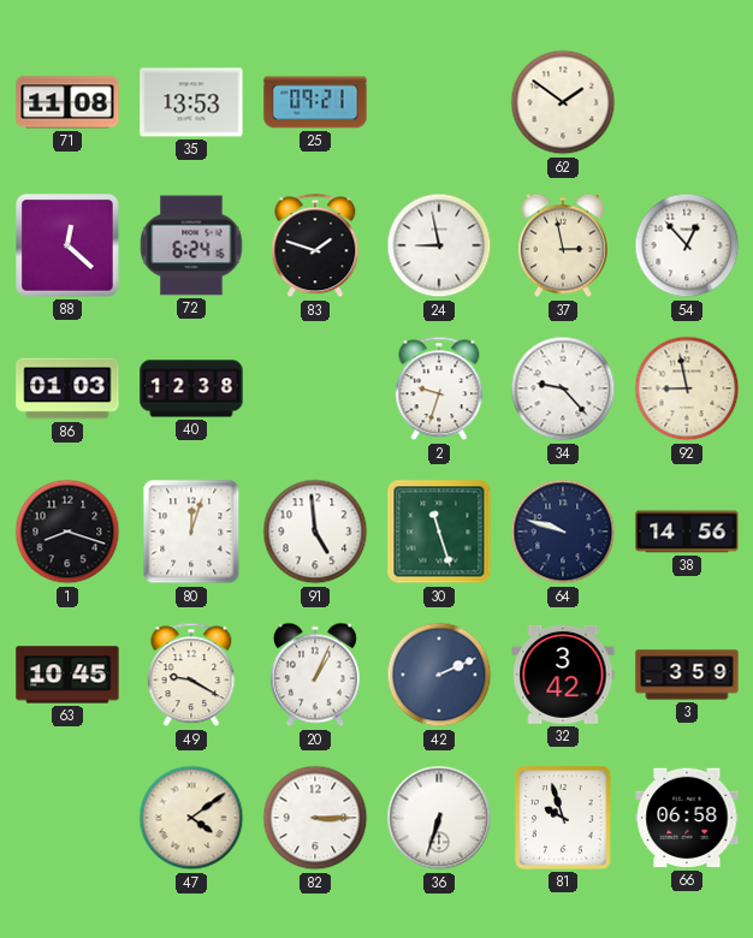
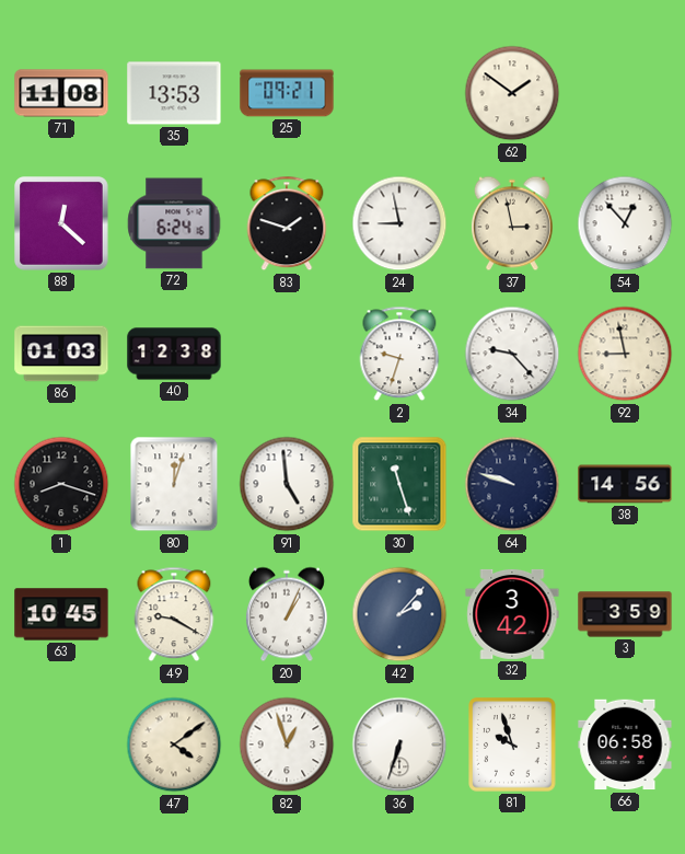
42: 2:11 -> 2:07
82: 3:15 -> 12:57
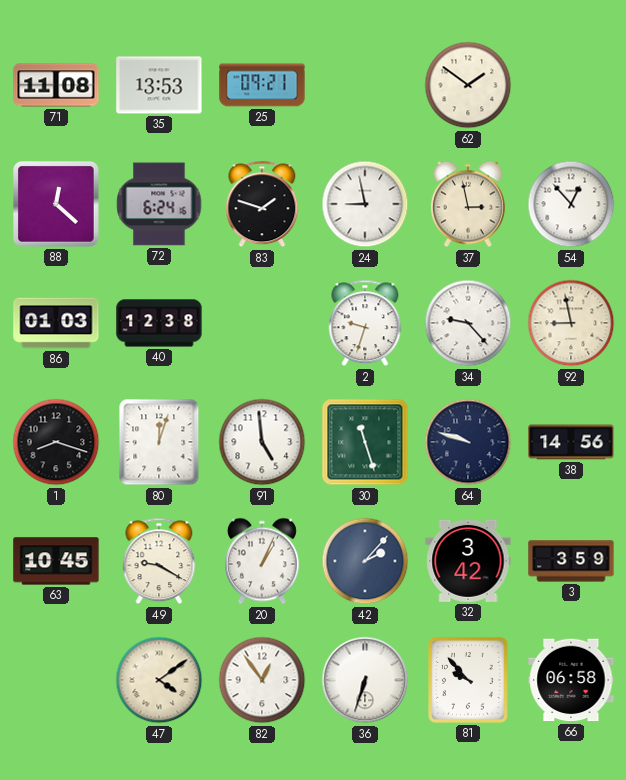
82: 12:57 -> 12:54
81: 9:57 -> 9:53
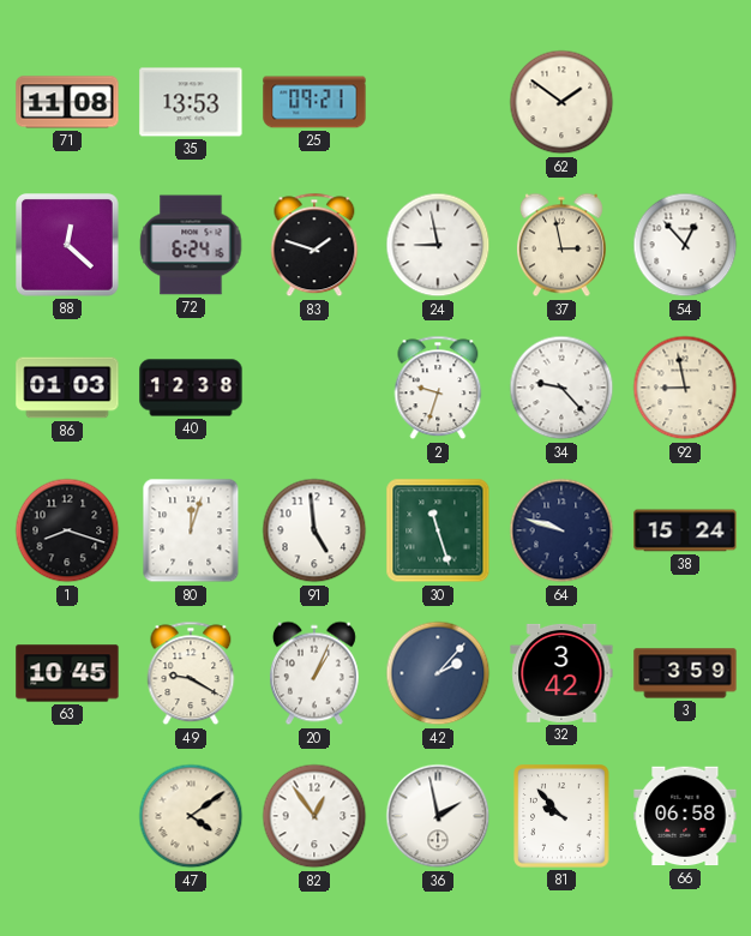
38: 14:56 -> 15:24
36: 6:33 -> 1:58
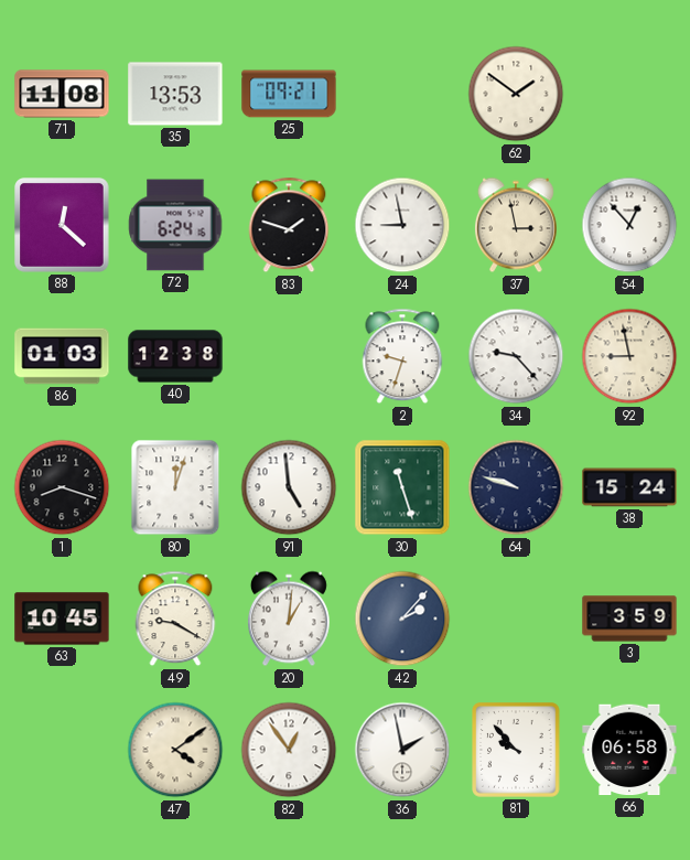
20: 1:04 -> 1:01
32: 3:42 -> none
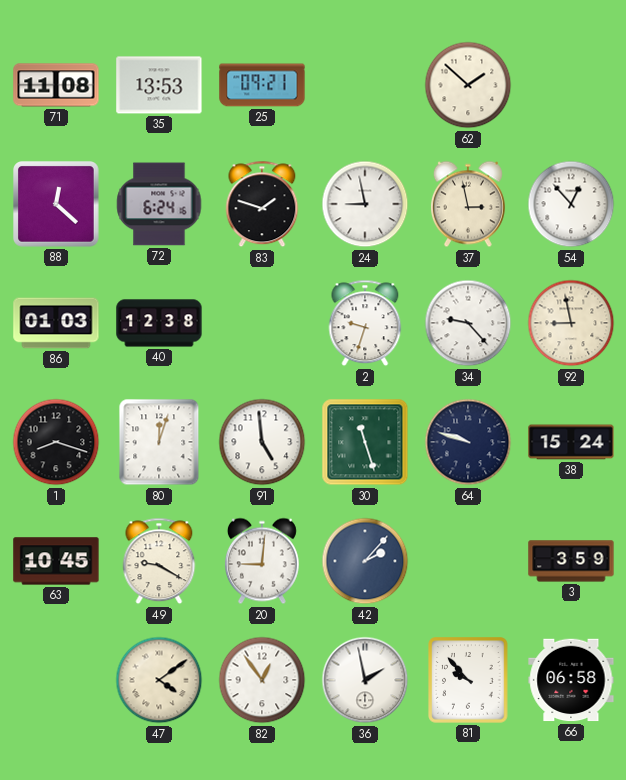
62: 1:51 -> 1:52
20: 1:01 -> 9:01
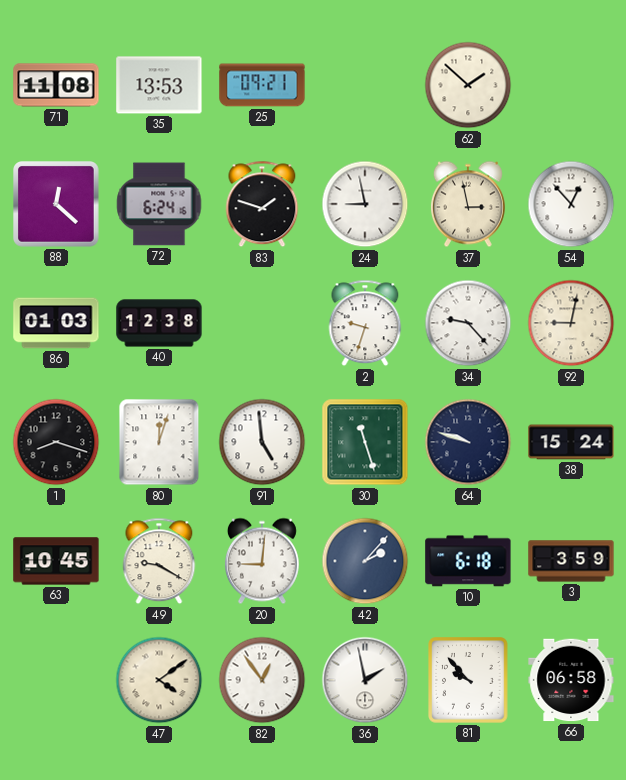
92: 8:58 -> 9:02
10: none -> 6:18
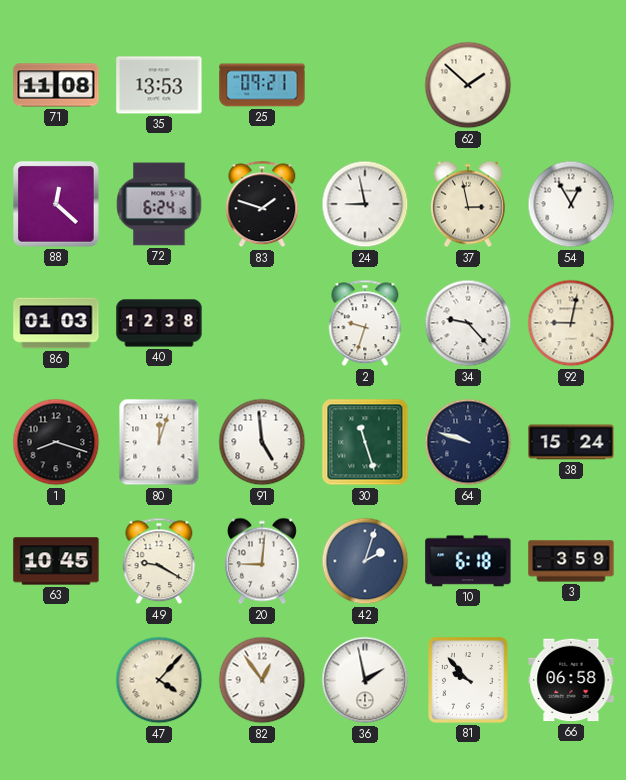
54: 12:53 -> 12:55
42: 2:07 -> 2:03
47: 4:09 -> 4:07
